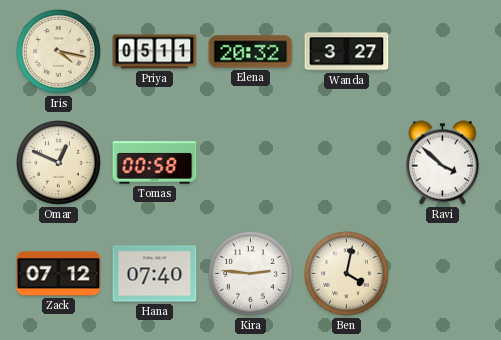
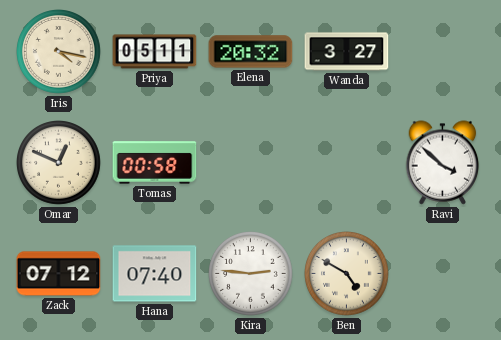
Ben: 4:02 -> 4:50
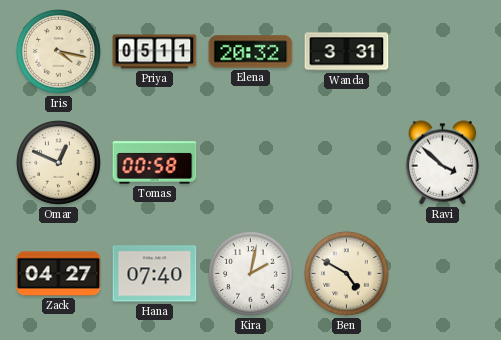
Wanda: 3:27 -> 3:31
Zack: 07:12 -> 04:27
Kira: 2:46 -> 2:02
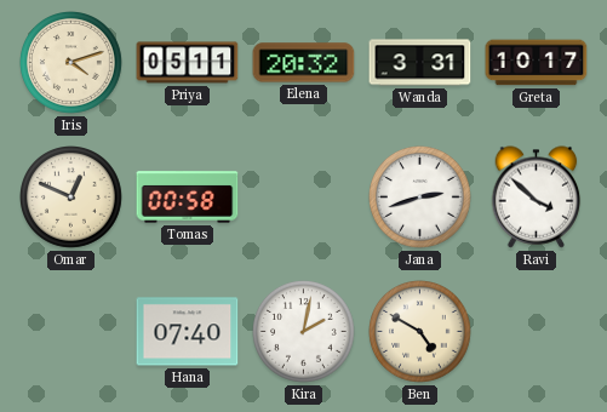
Iris: 4:17 -> 4:12
Greta: none -> 10:17
Jana: none -> 2:42
Zack: 04:27 -> none
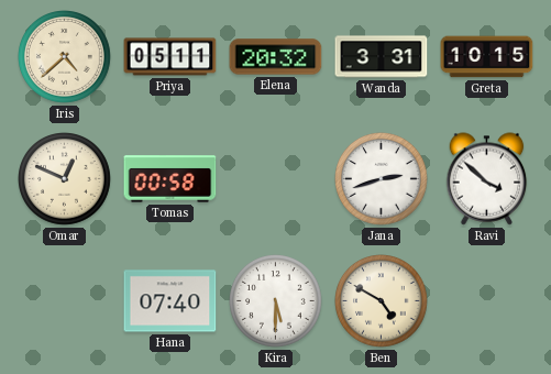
Iris: 4:12 -> 4:38
Greta: 10:17 -> 10:15
Kira: 2:02 -> 5:30
